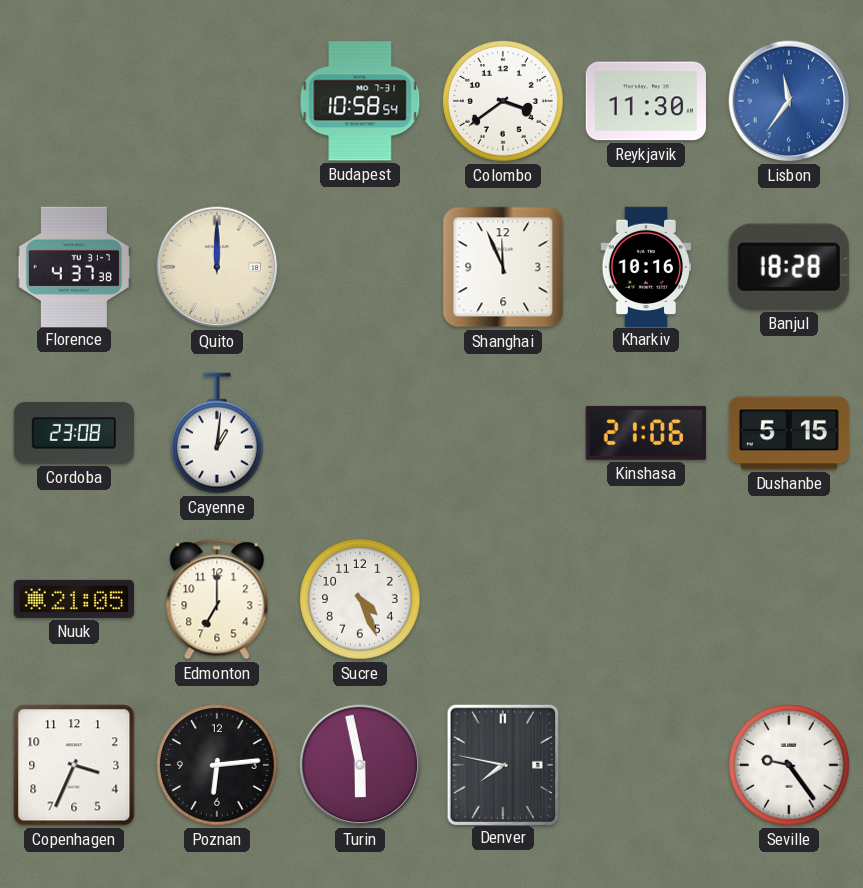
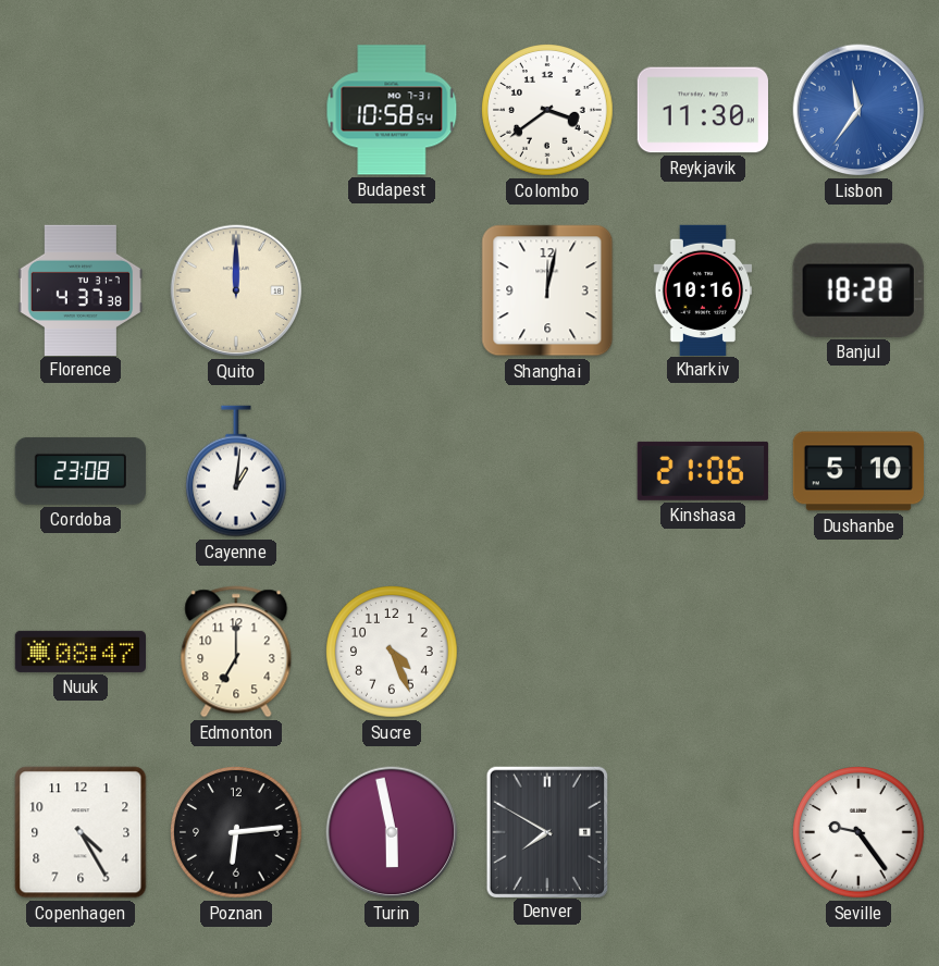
Shanghai: 11:56 -> 12:02
Dushanbe: 5:15 -> 5:10
Nuuk: 21:05 -> 08:47
Copenhagen: 3:34 -> 4:25
Denver: 7:47 -> 7:50
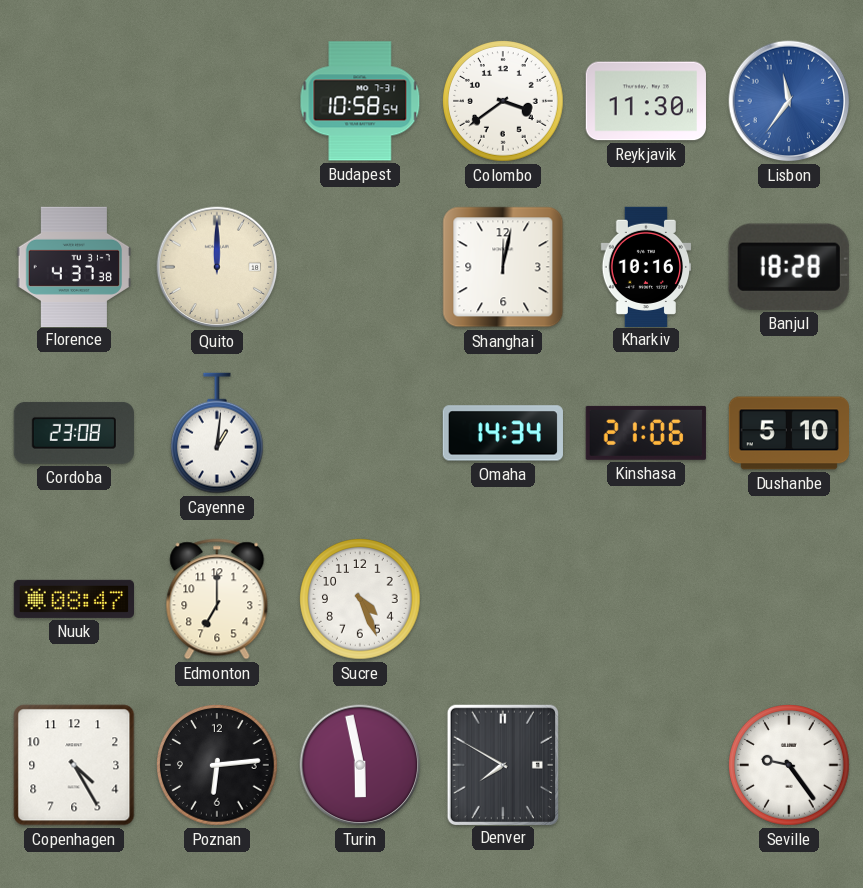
Omaha: none -> 14:34
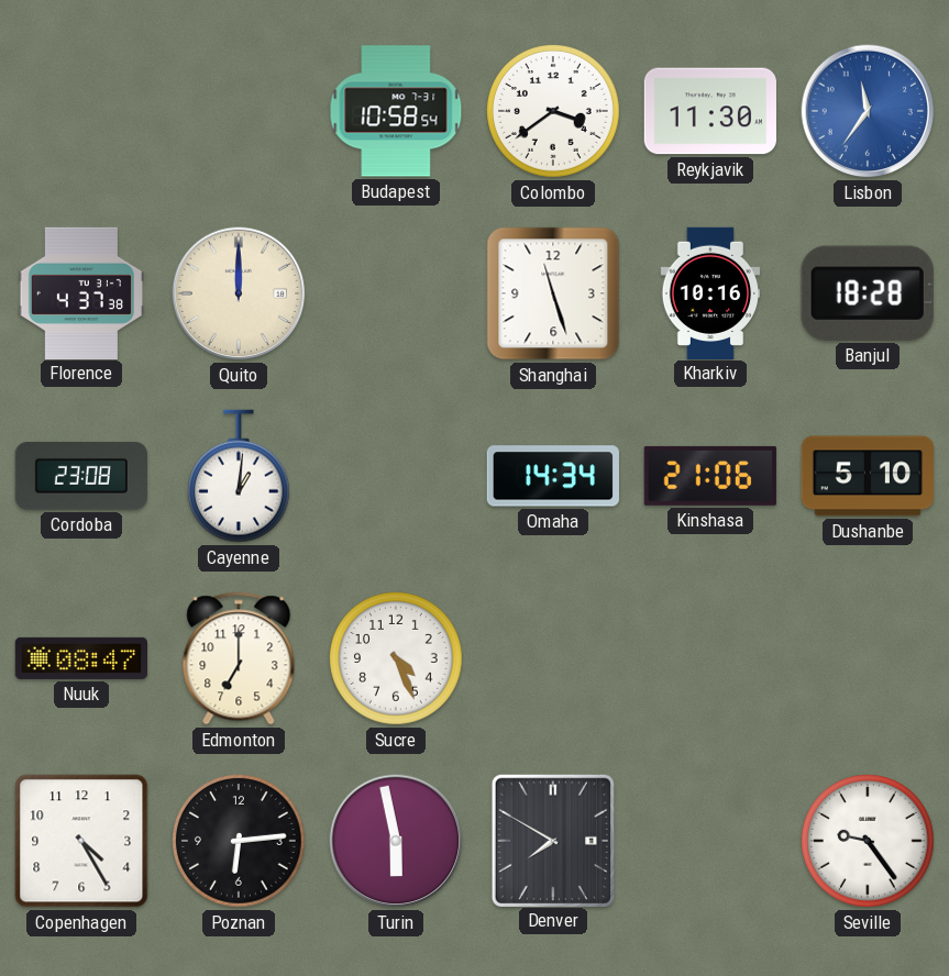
Shanghai: 12:02 -> 11:27
